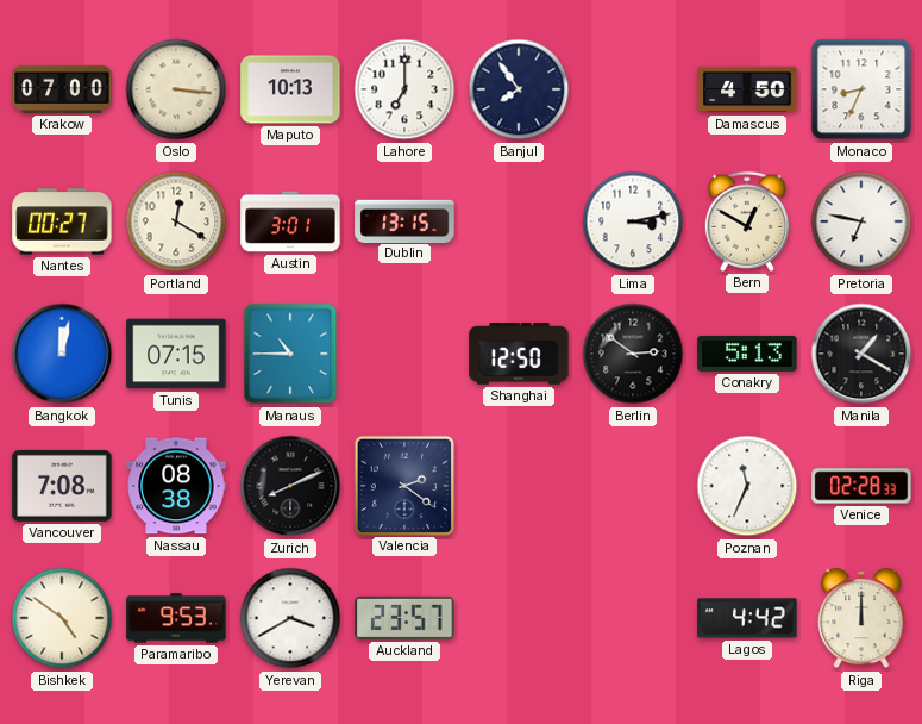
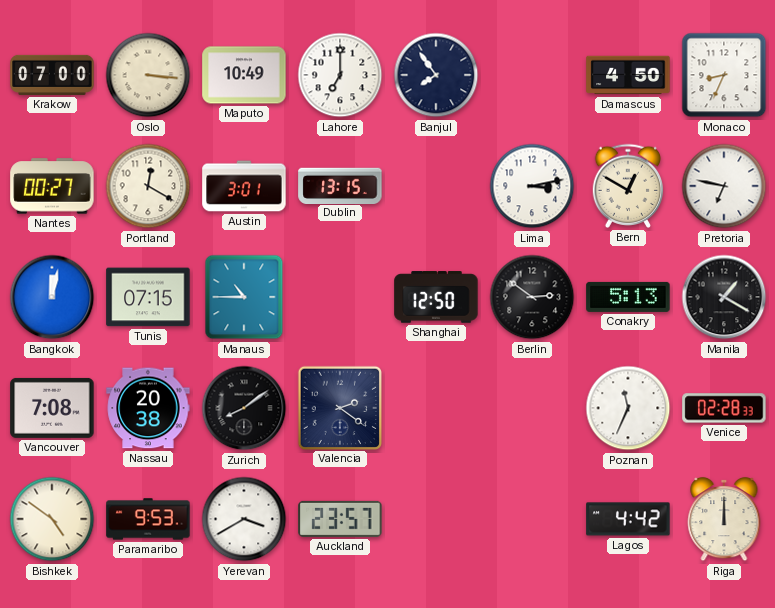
Maputo: 10:13 -> 10:49
Nassau: 08:38 -> 20:38
Zurich: 8:11 -> 8:09
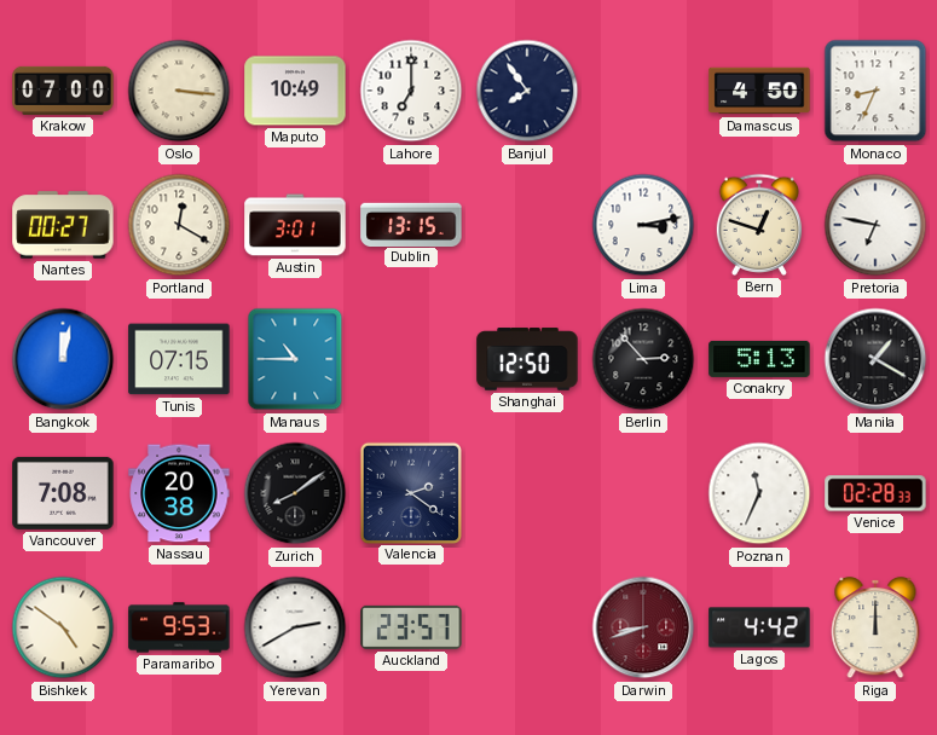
Bern: 12:50 -> 12:48
Berlin: 2:51 -> 2:53
Yerevan: 3:40 -> 2:40
Darwin: none -> 8:42
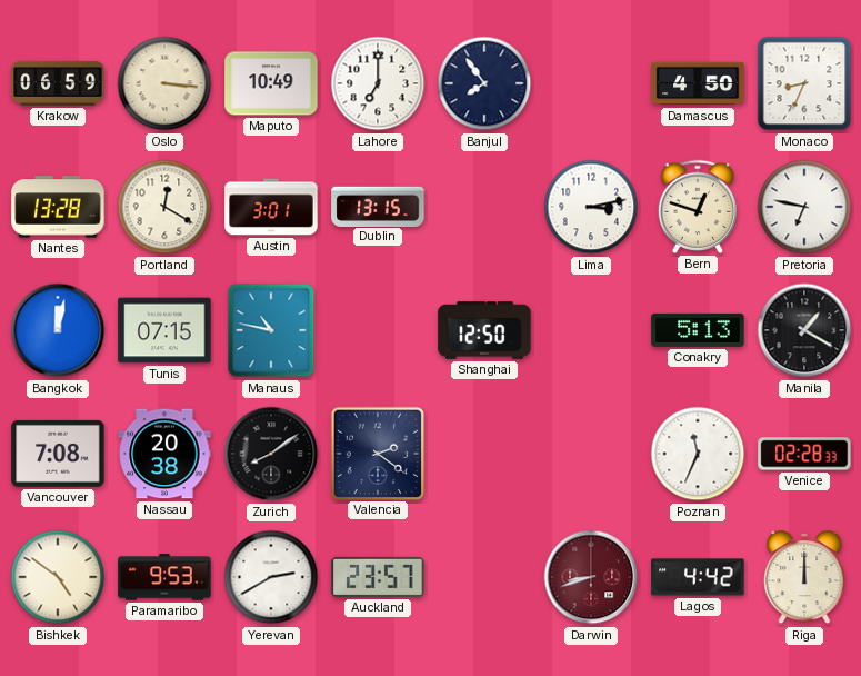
Krakow: 07:00 -> 06:59
Nantes: 00:27 -> 13:28
Manaus: 10:45 -> 10:47
Berlin: 2:53 -> none
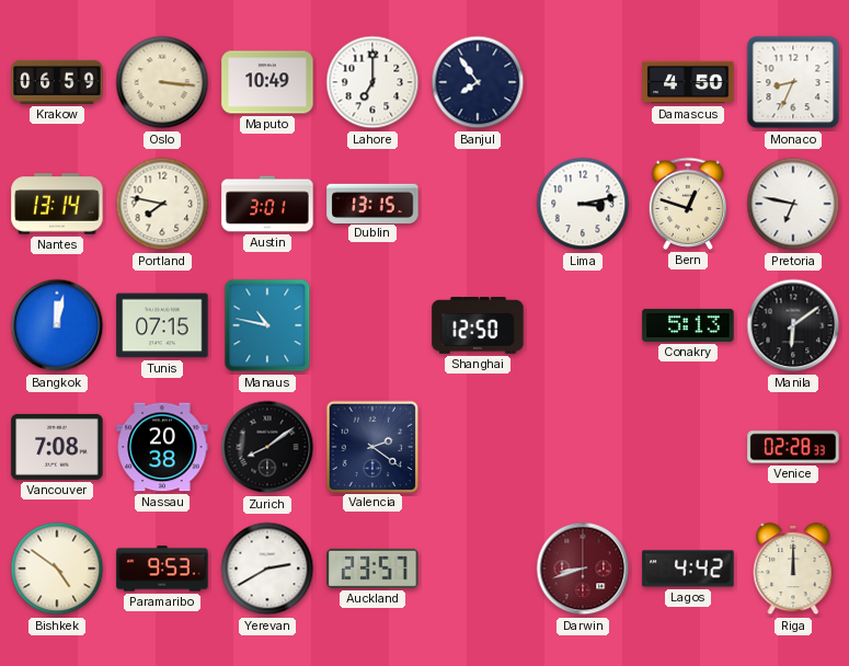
Nantes: 13:28 -> 13:14
Portland: 12:20 -> 7:47
Manila: 1:20 -> 6:09
Poznan: 11:34 -> none
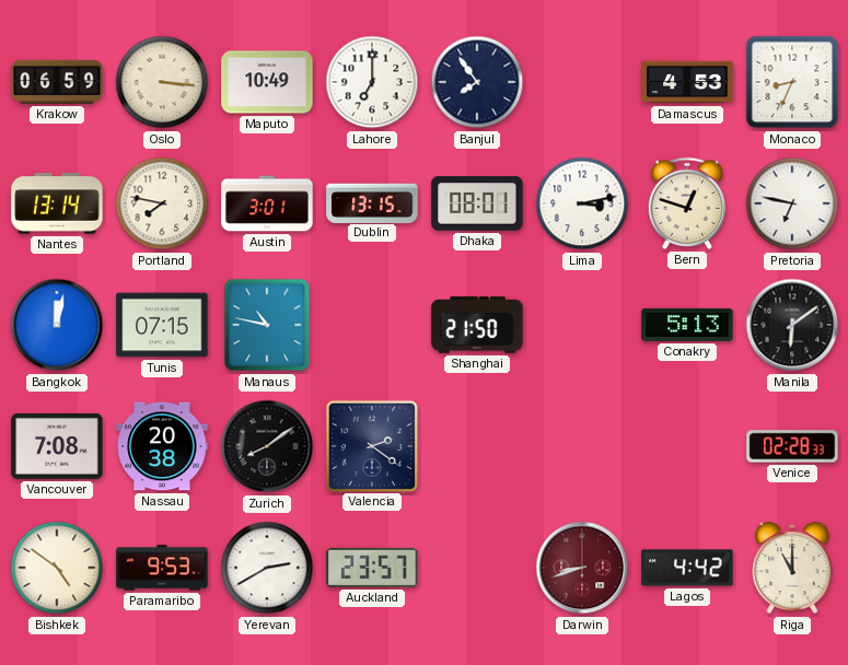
Damascus: 4:50 -> 4:53
Dhaka: none -> 08:01
Shanghai: 12:50 -> 21:50
Riga: 12:00 -> 11:00
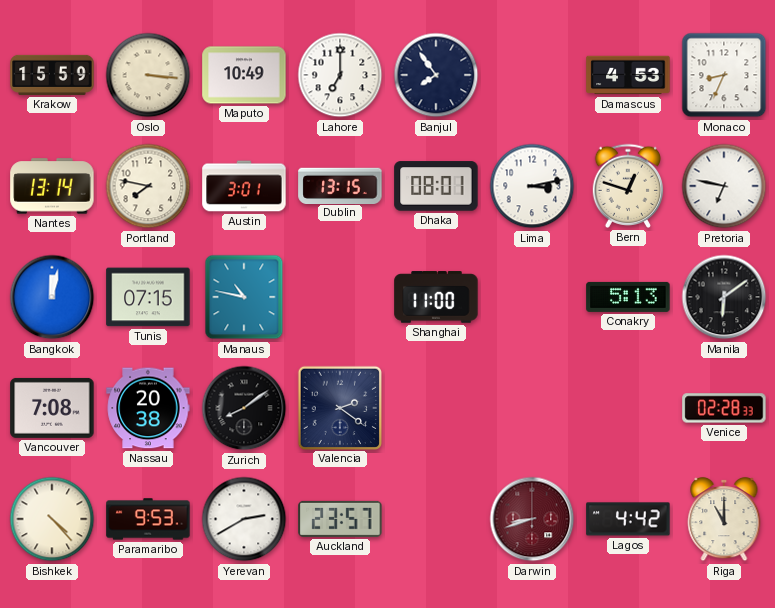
Krakow: 06:59 -> 15:59
Shanghai: 21:50 -> 11:00
Bishkek: 4:51 -> 4:23
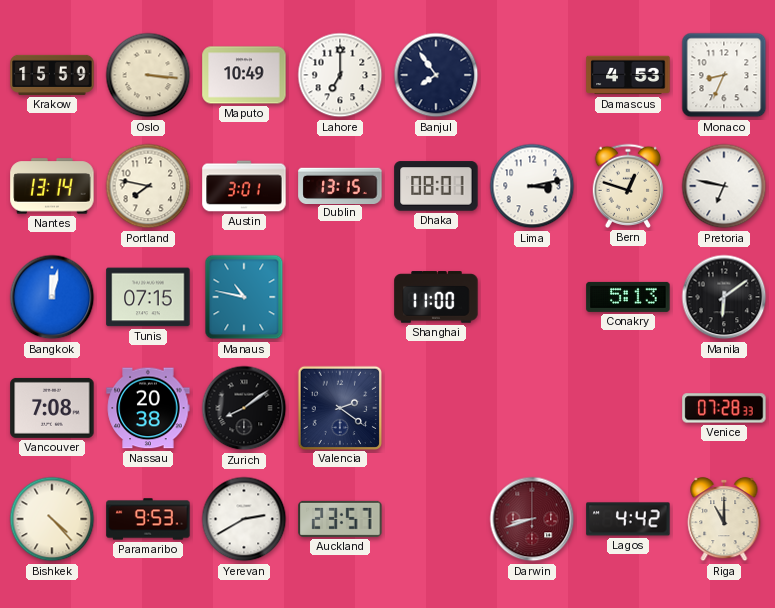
Venice: 02:28 -> 07:28
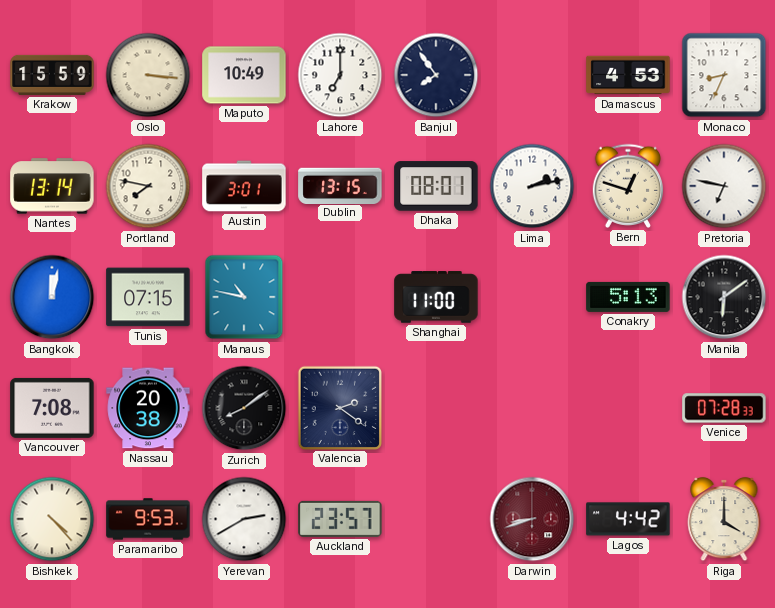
Lima: 3:13 -> 2:13
Riga: 11:00 -> 4:00
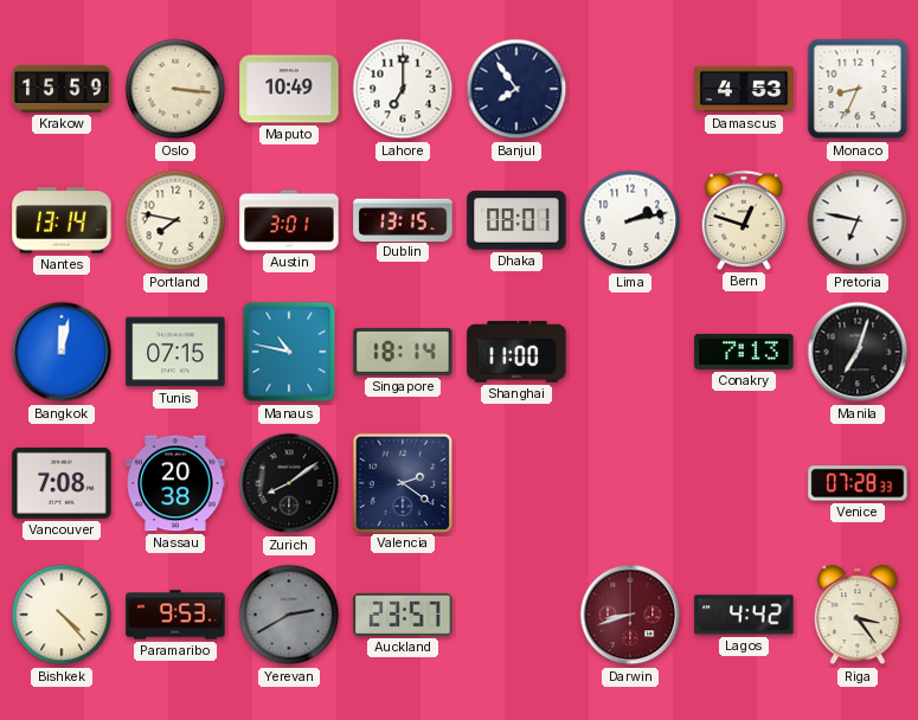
Singapore: none -> 18:14
Conakry: 5:13 -> 7:13
Manila: 6:09 -> 7:03
Yerevan dial: white -> grey
Riga: 4:00 -> 3:24
